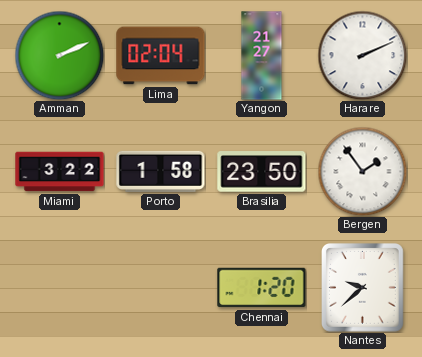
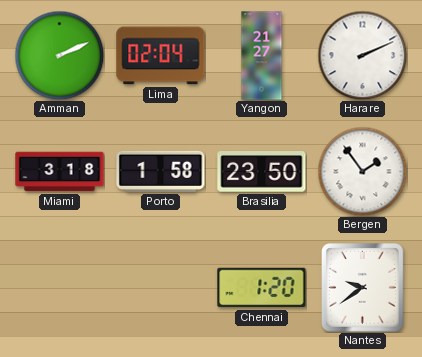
Miami: 3:22 -> 3:18
Nantes: 9:38 -> 9:39
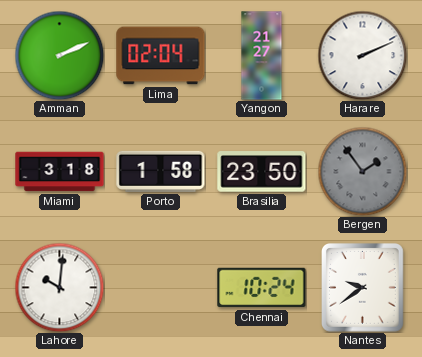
Bergen dial: white -> grey
Lahore: none -> 10:01
Chennai: 1:20 -> 10:24
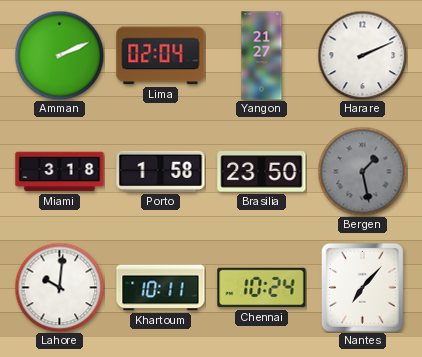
Bergen: 1:54 -> 1:28
Khartoum: none -> 10:11
Nantes: 9:39 -> 7:07
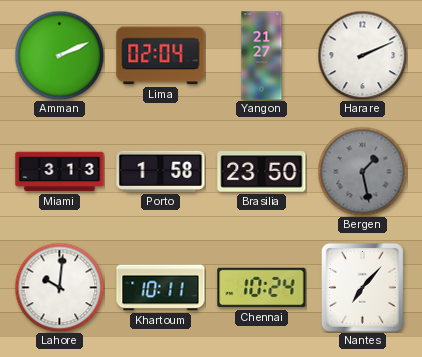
Miami: 3:18 -> 3:13
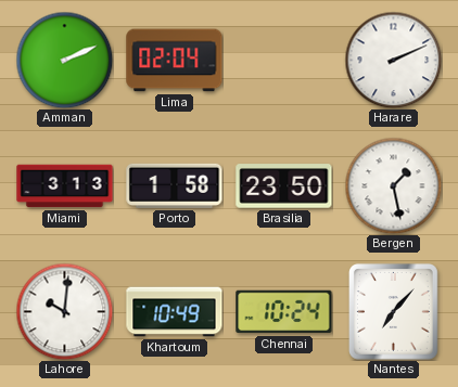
Yangon: 21:27 -> none
Bergen dial: grey -> white
Khartoum: 10:11 -> 10:49
